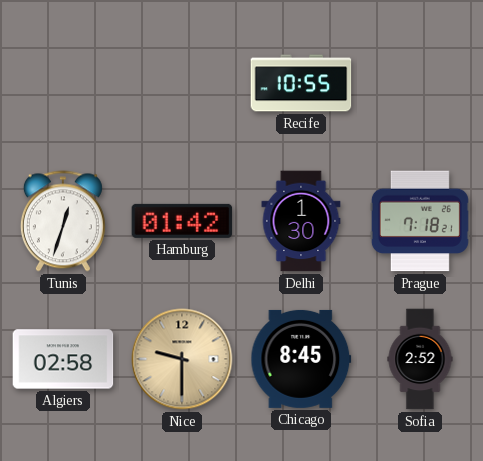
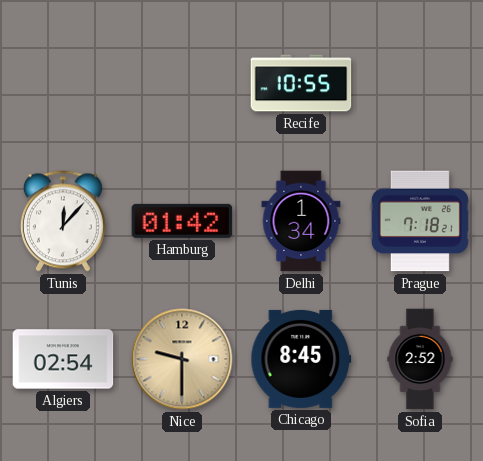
Tunis: 12:33 -> 12:07
Delhi: 1:30 -> 1:34
Algiers: 02:58 -> 02:54
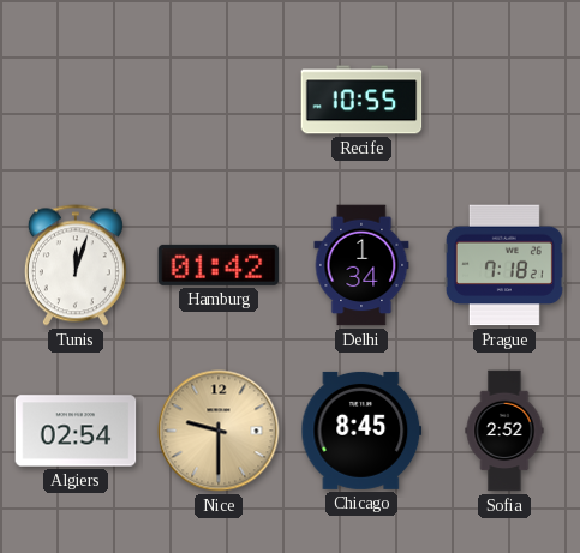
Tunis: 12:07 -> 12:03
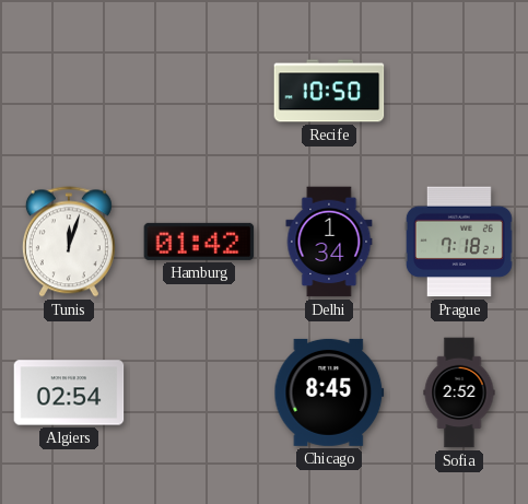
Recife: 10:55 -> 10:50
Nice: 9:30 -> none
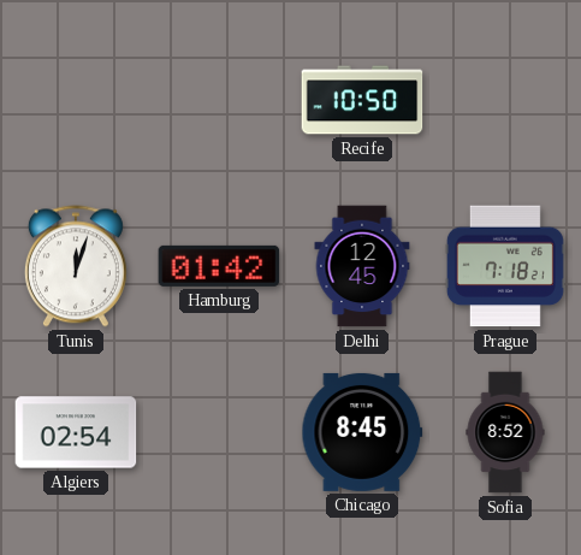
Delhi: 1:34 -> 12:45
Sofia: 2:52 -> 8:52
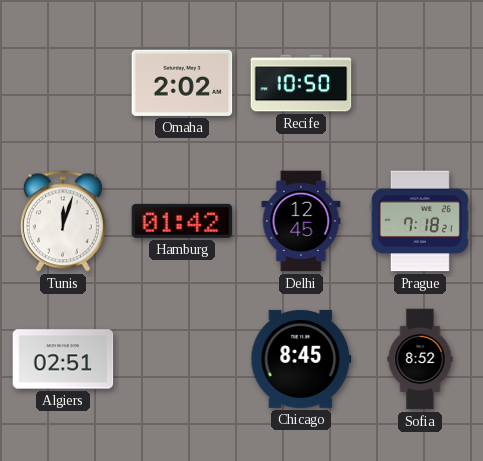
Omaha: none -> 2:02
Algiers: 02:54 -> 02:51
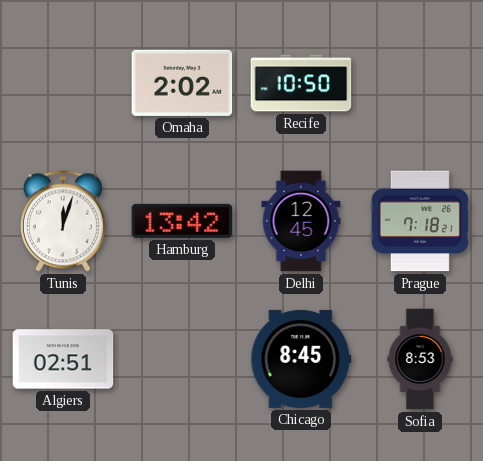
Hamburg: 01:42 -> 13:42
Sofia: 8:52 -> 8:53
